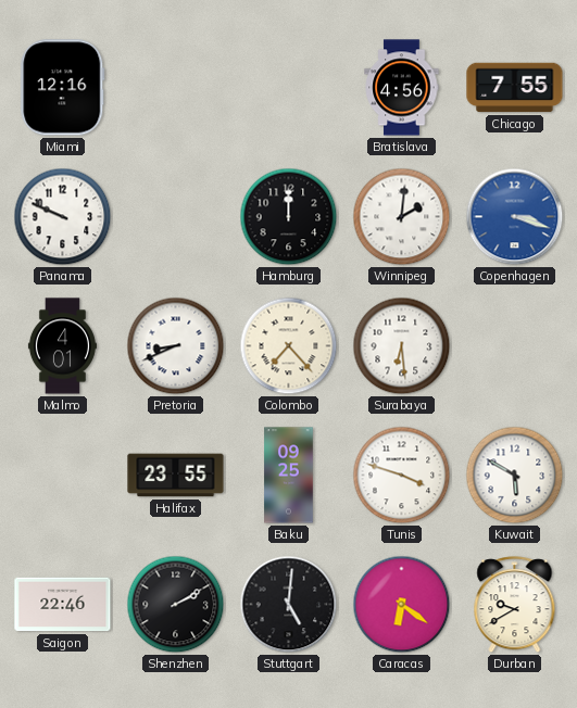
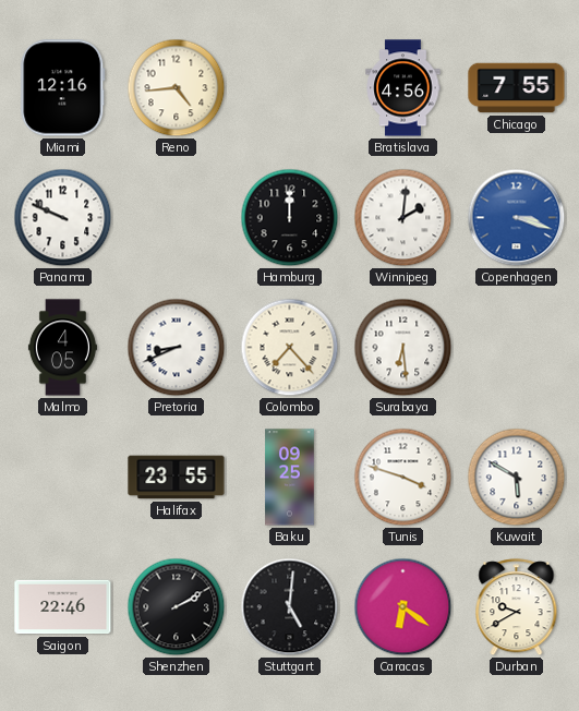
Reno: none -> 4:44
Malmo: 4:01 -> 4:05
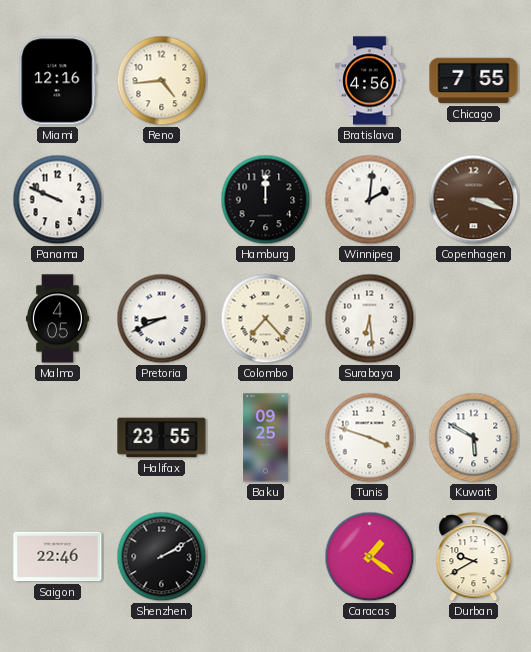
Copenhagen dial: blue -> brown
Stuttgart: 5:01 -> none
Caracas: 6:21 -> 1:21
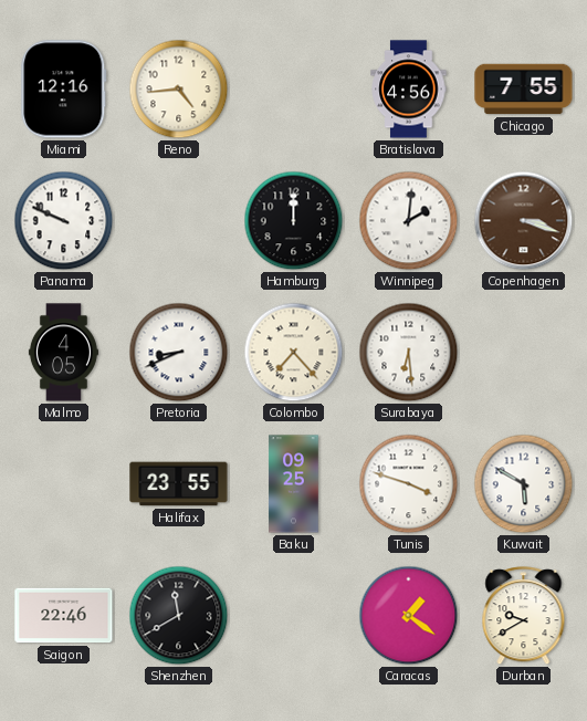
Shenzhen: 2:10 -> 11:40
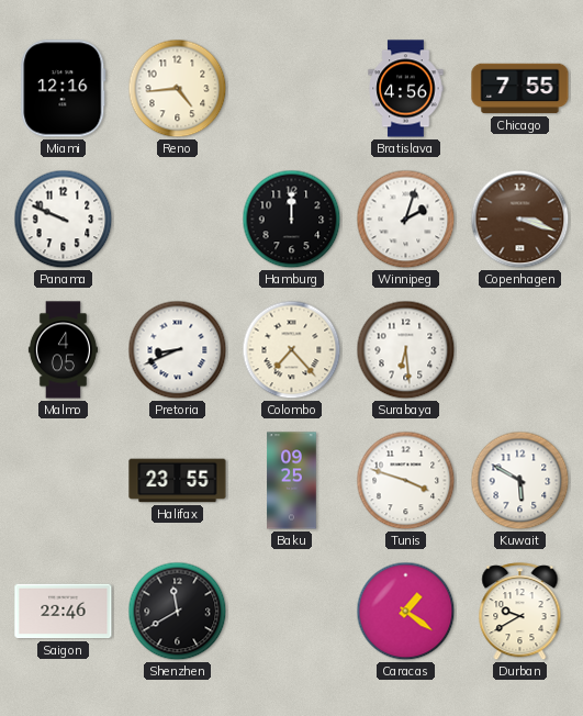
Winnipeg: 2:01 -> 2:03
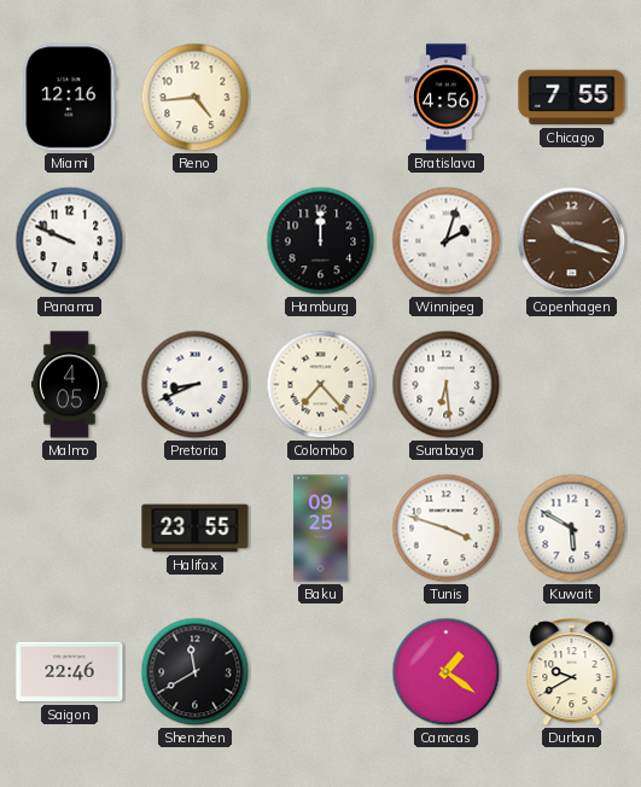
Copenhagen: 3:18 -> 10:18
